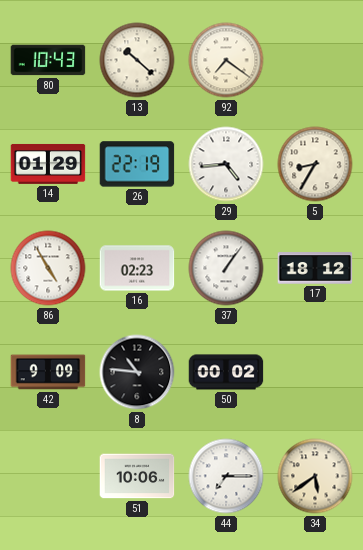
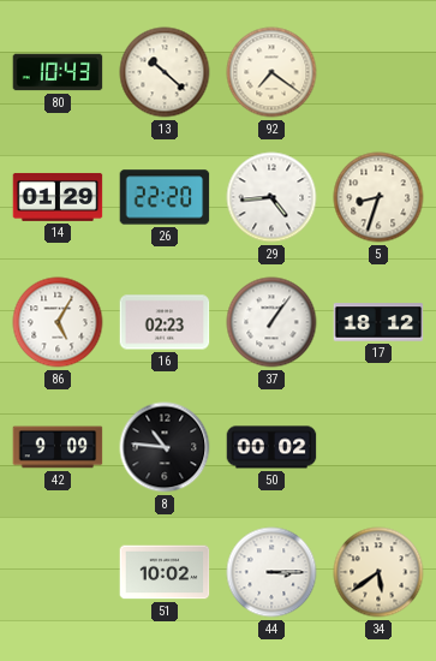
26: 22:19 -> 22:20
5: 8:35 -> 8:33
86: 4:55 -> 5:05
51: 10:06 -> 10:02
44: 7:15 -> 3:15
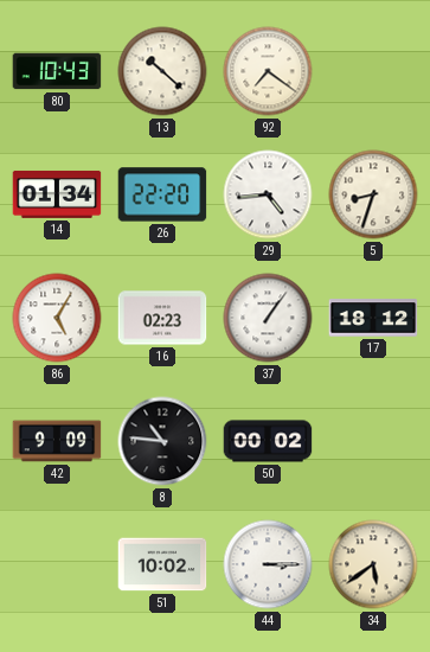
14: 01:29 -> 01:34
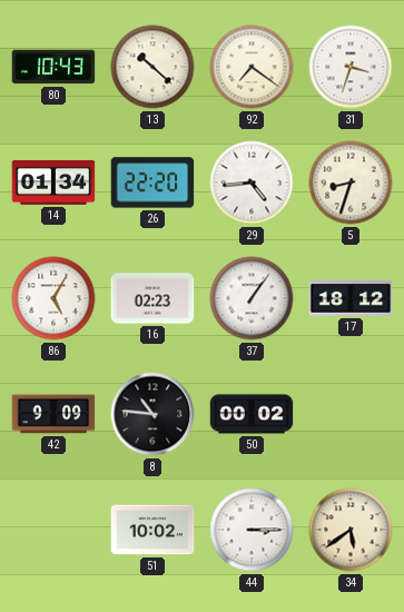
31: none -> 3:33
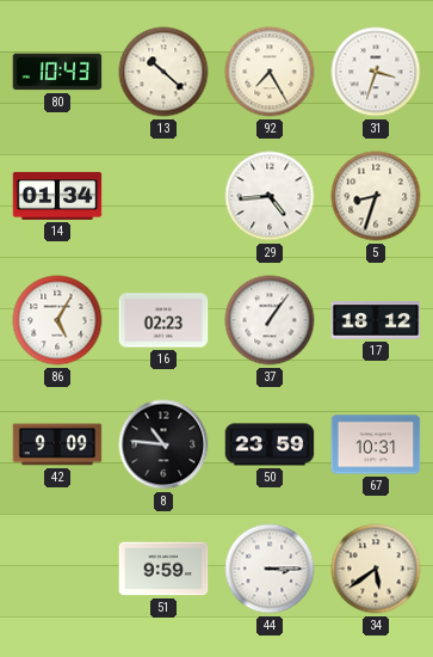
92: 7:21 -> 7:25
26: 22:20 -> none
50: 00:02 -> 23:59
67: none -> 10:31
51: 10:02 -> 9:59
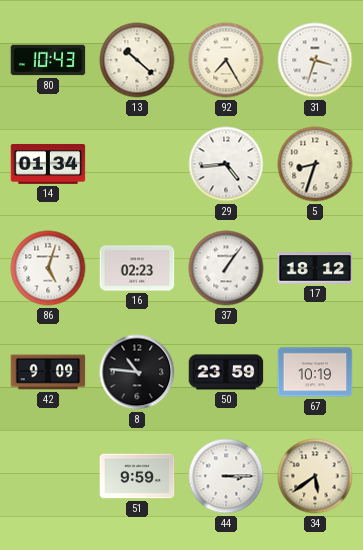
86: 5:05 -> 5:03
67: 10:31 -> 10:19
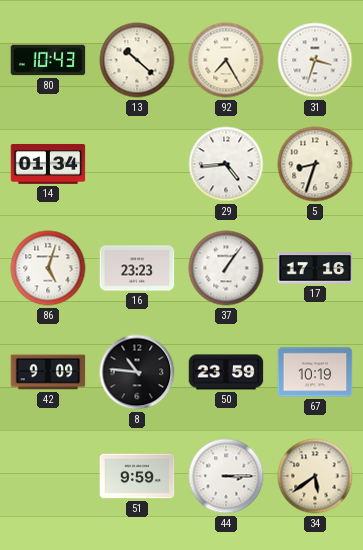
16: 02:23 -> 23:23
17: 18:12 -> 17:16
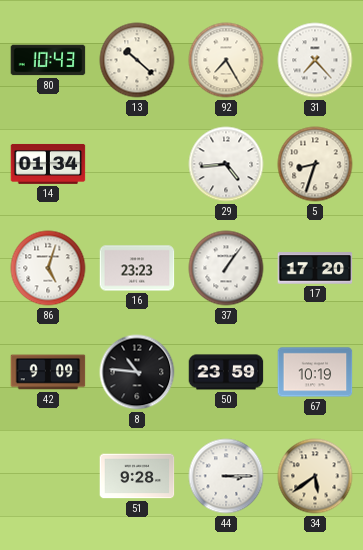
31: 3:33 -> 7:23
17: 17:16 -> 17:20
51: 9:59 -> 9:28
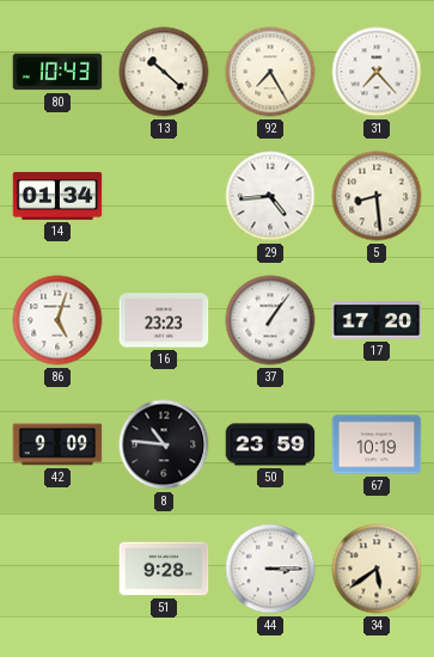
5: 8:33 -> 8:29
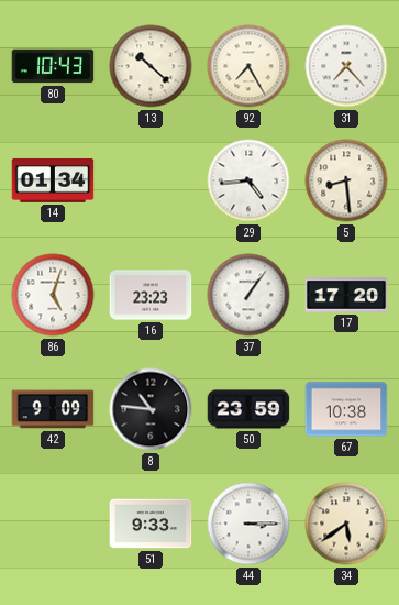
67: 10:19 -> 10:38
51: 9:28 -> 9:33
